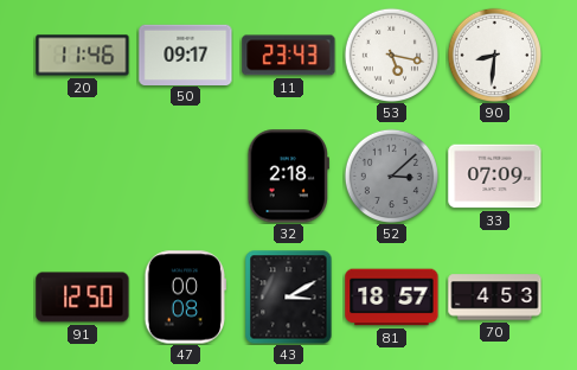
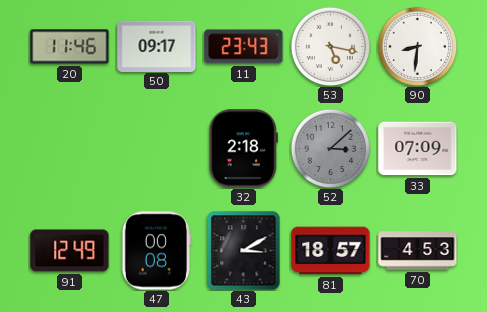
91: 12:50 -> 12:49
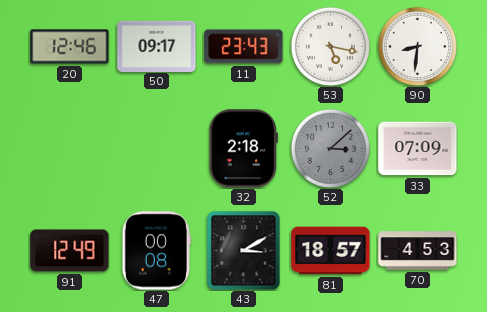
20: 11:46 -> 12:46
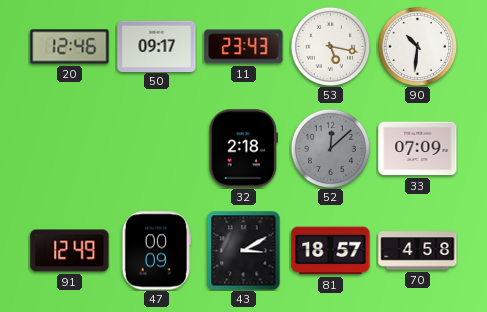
90: 8:31 -> 10:31
52: 3:08 -> 12:08
47: 00:08 -> 00:09
70: 4:53 -> 4:58
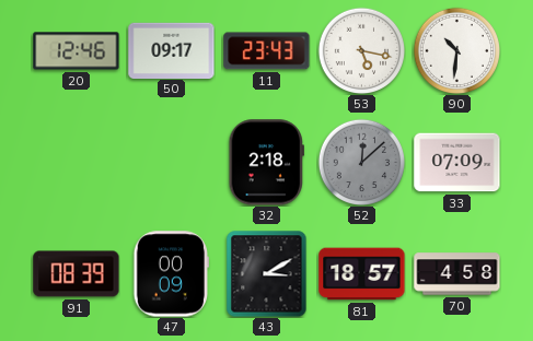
91: 12:49 -> 08:39
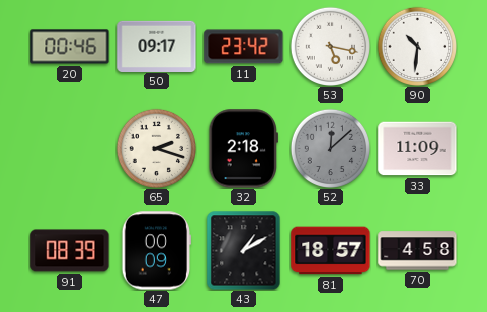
20: 12:46 -> 00:46
11: 23:43 -> 23:42
65: none -> 2:18
33: 07:09 -> 11:09
43: 3:10 -> 1:10
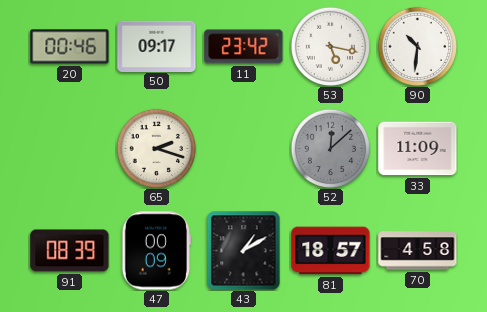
32: 2:18 -> none
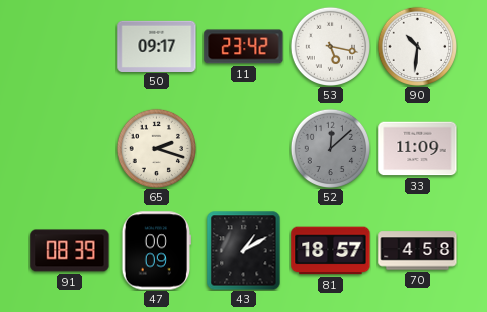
20: 00:46 -> none
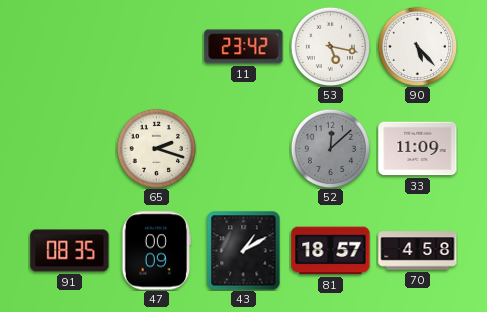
50: 09:17 -> none
90: 10:31 -> 5:23
91: 08:39 -> 08:35
